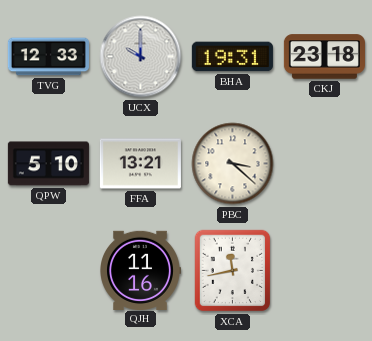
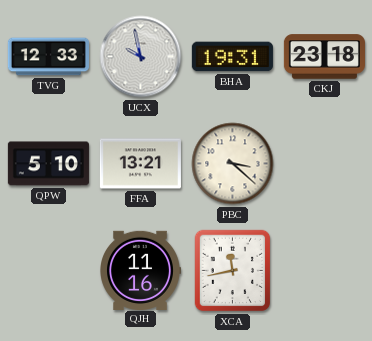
UCX: 10:00 -> 9:58
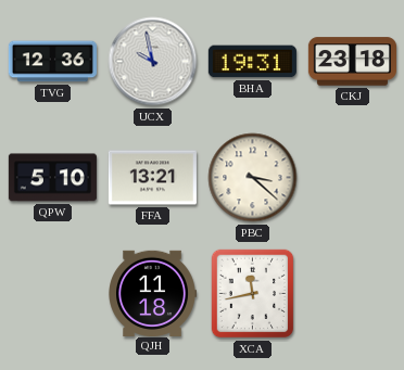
TVG: 12:33 -> 12:36
QJH: 11:16 -> 11:18
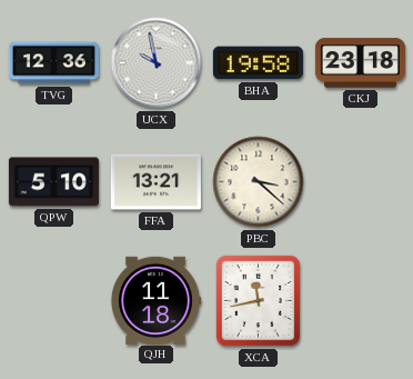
BHA: 19:31 -> 19:58
